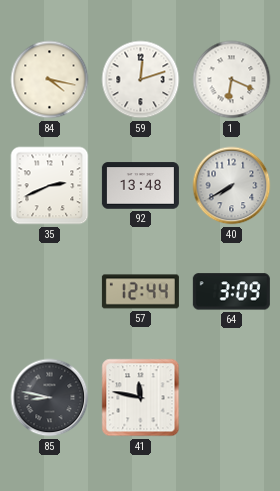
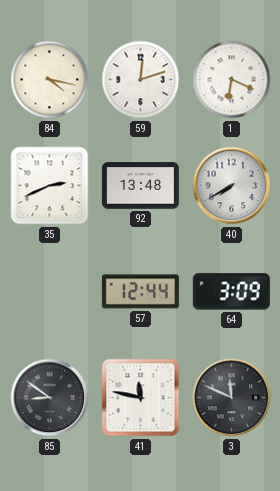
85: 8:47 -> 8:51
3: none -> 11:49
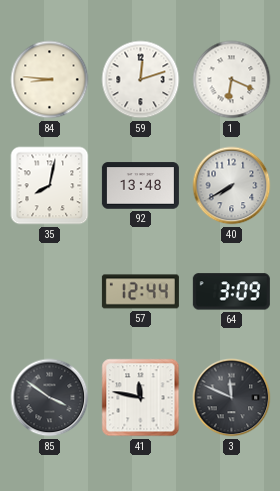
84: 4:17 -> 8:46
35: 2:41 -> 8:02
85: 8:51 -> 3:51
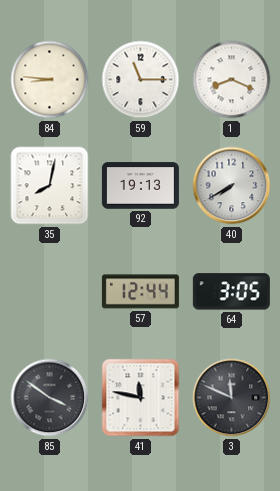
59: 12:12 -> 11:15
1: 6:19 -> 8:19
92: 13:48 -> 19:13
64: 3:09 -> 3:05
